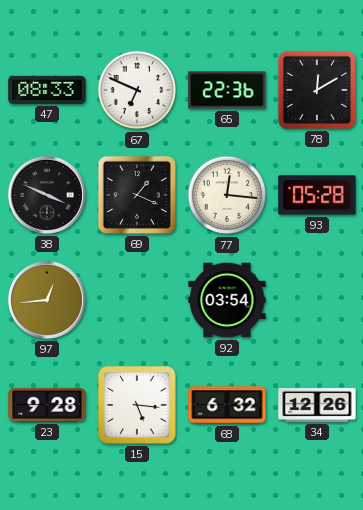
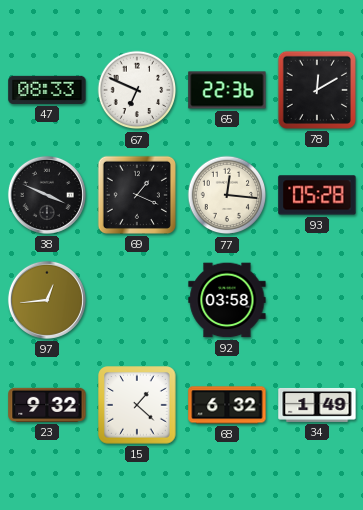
92: 03:54 -> 03:58
23: 9:28 -> 9:32
15: 5:16 -> 1:22
34: 12:26 -> 1:49
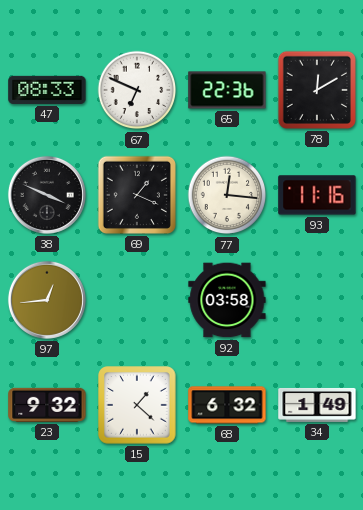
93: 05:28 -> 11:16
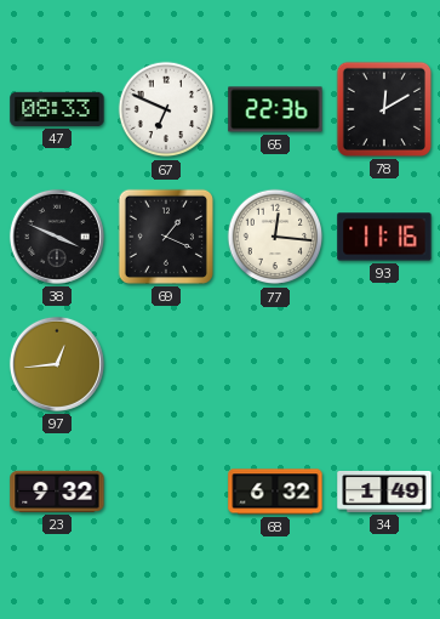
92: 03:58 -> none
15: 1:22 -> none
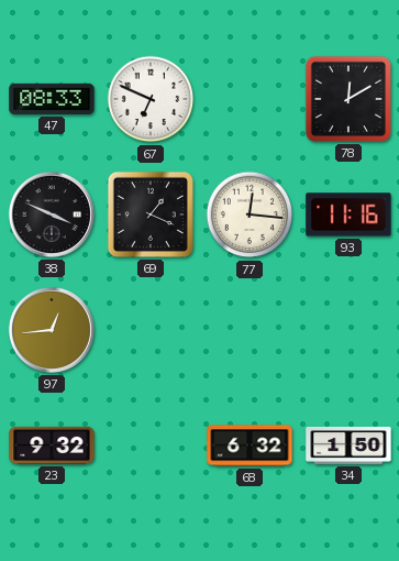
65: 22:36 -> none
34: 1:49 -> 1:50
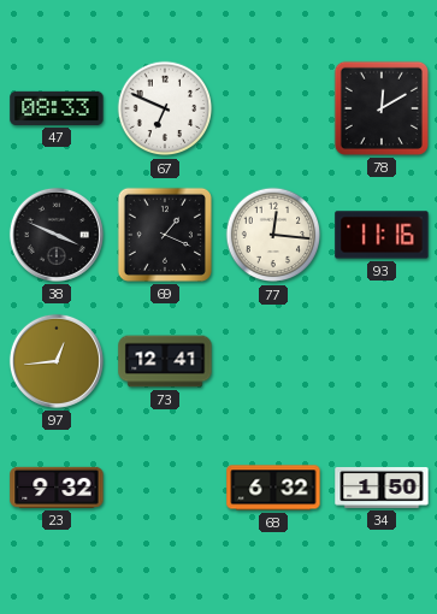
73: none -> 12:41
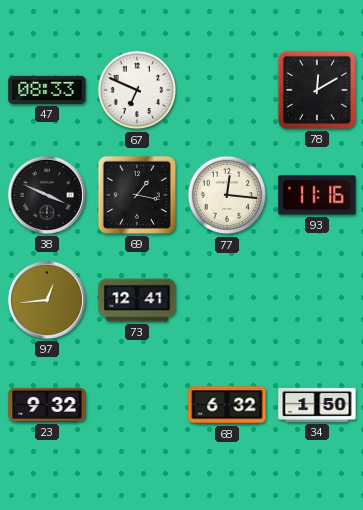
69: 1:19 -> 1:17
